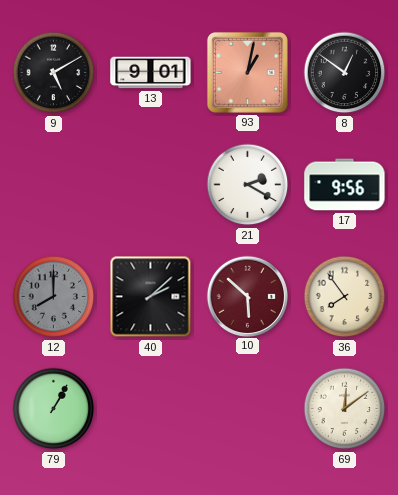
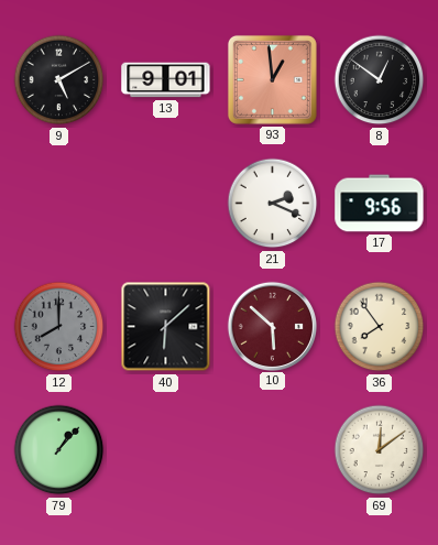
93: 1:02 -> 12:59
21: 2:20 -> 2:19
40: 2:08 -> 6:08
79: 1:05 -> 1:07
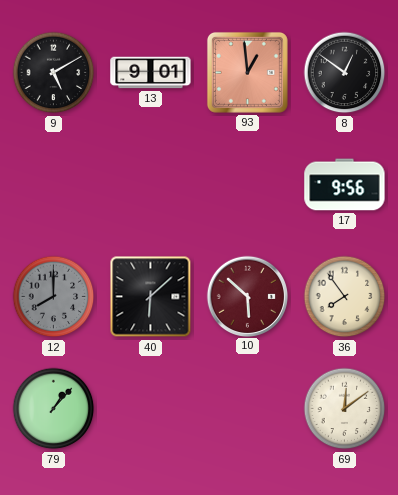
21: 2:19 -> none
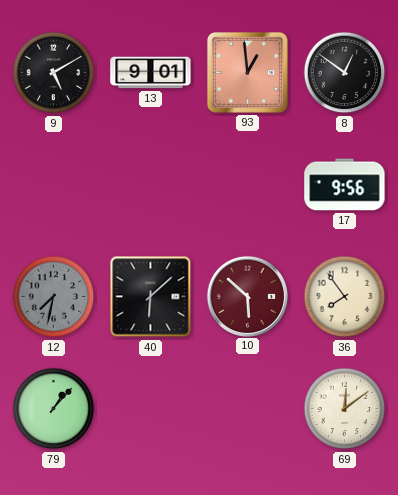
12: 8:00 -> 7:32
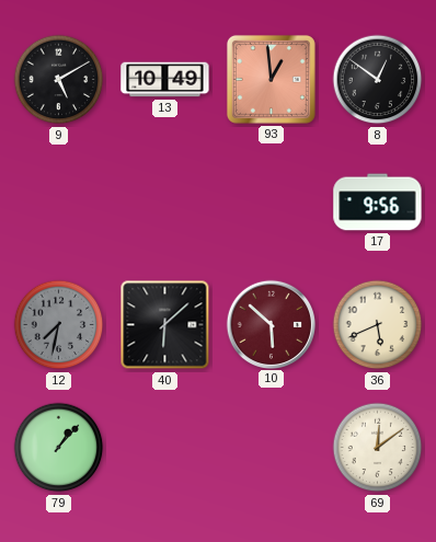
13: 9:01 -> 10:49
36: 7:54 -> 5:41
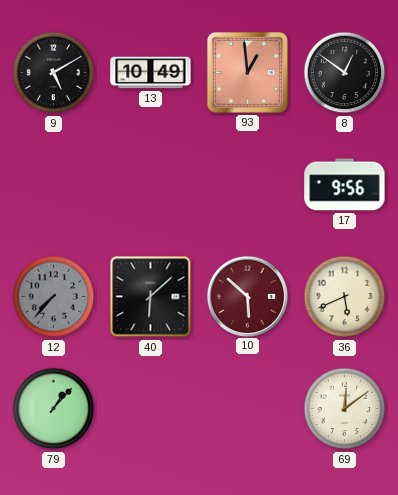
12: 7:32 -> 7:37
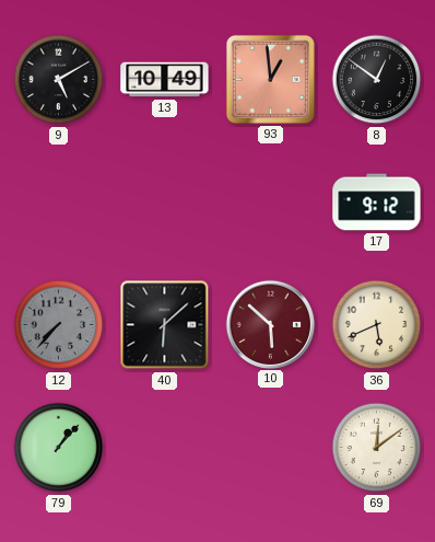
17: 9:56 -> 9:12
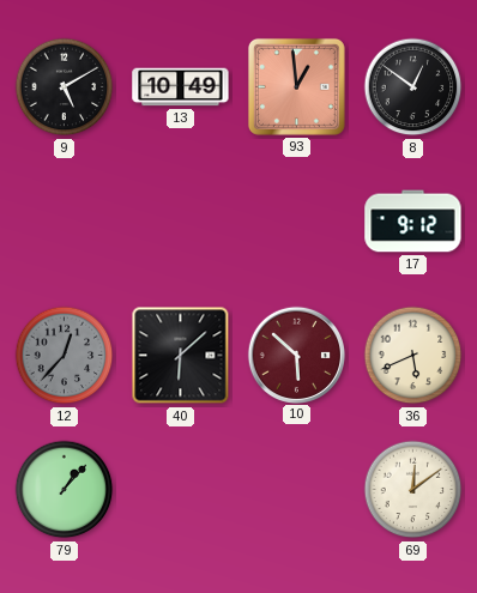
12: 7:37 -> 12:37
